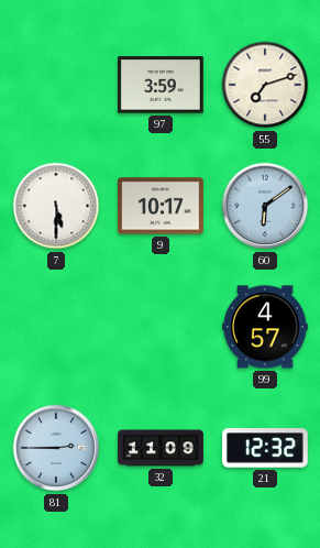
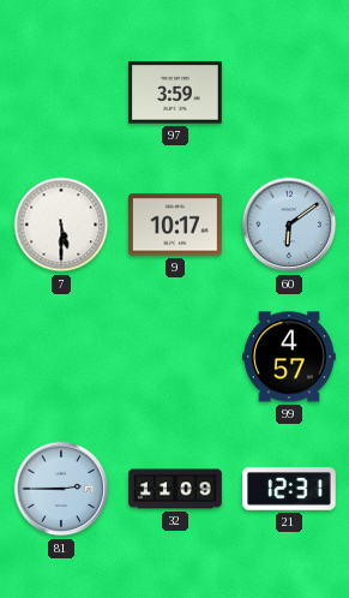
55: 7:12 -> none
21: 12:32 -> 12:31
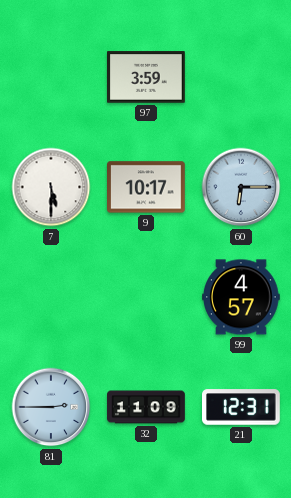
60: 6:09 -> 6:15
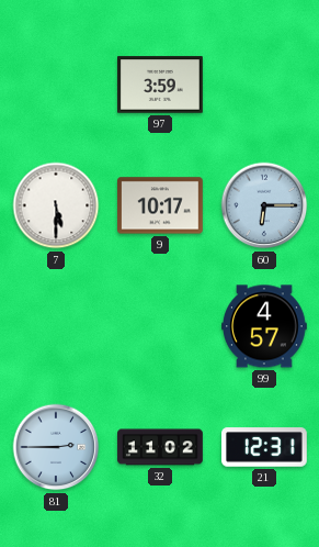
32: 11:09 -> 11:02
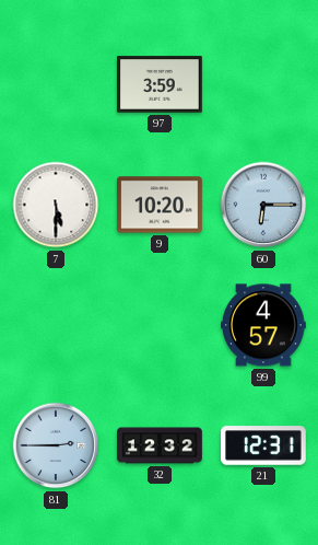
9: 10:17 -> 10:20
32: 11:02 -> 12:32
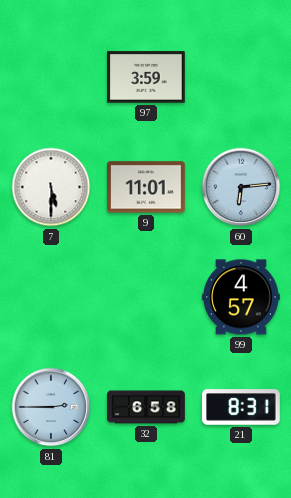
9: 10:20 -> 11:01
60: 6:15 -> 6:14
32: 12:32 -> 6:58
21: 12:31 -> 8:31
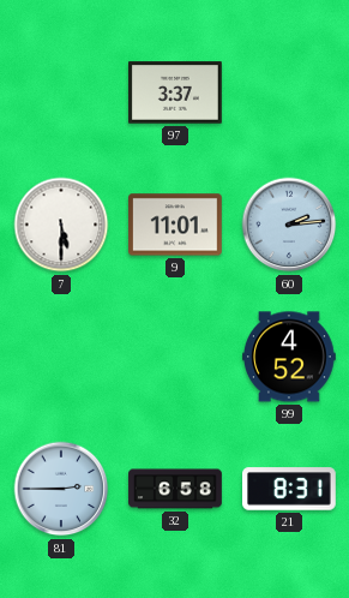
97: 3:59 -> 3:37
60: 6:14 -> 2:14
99: 4:57 -> 4:52
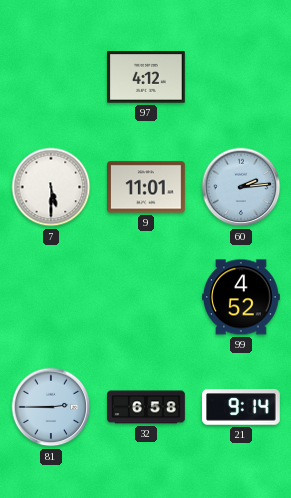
97: 3:37 -> 4:12
21: 8:31 -> 9:14
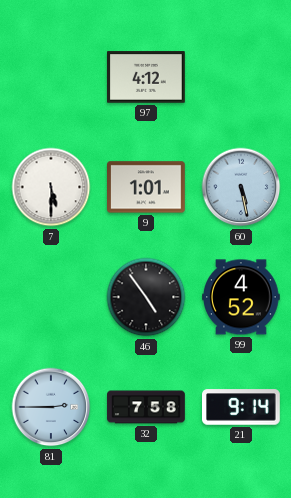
9: 11:01 -> 1:01
60: 2:14 -> 5:28
46: none -> 4:54
32: 6:58 -> 7:58
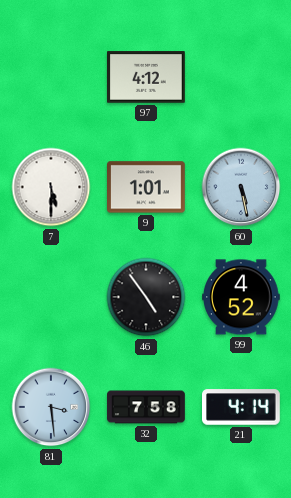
81: 2:45 -> 3:29
21: 9:14 -> 4:14
